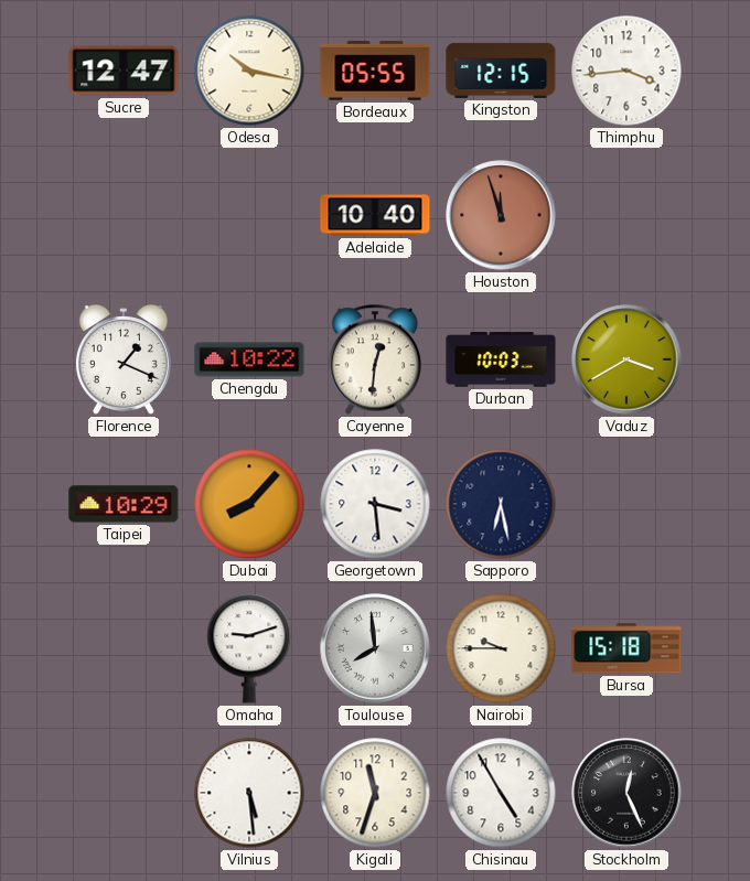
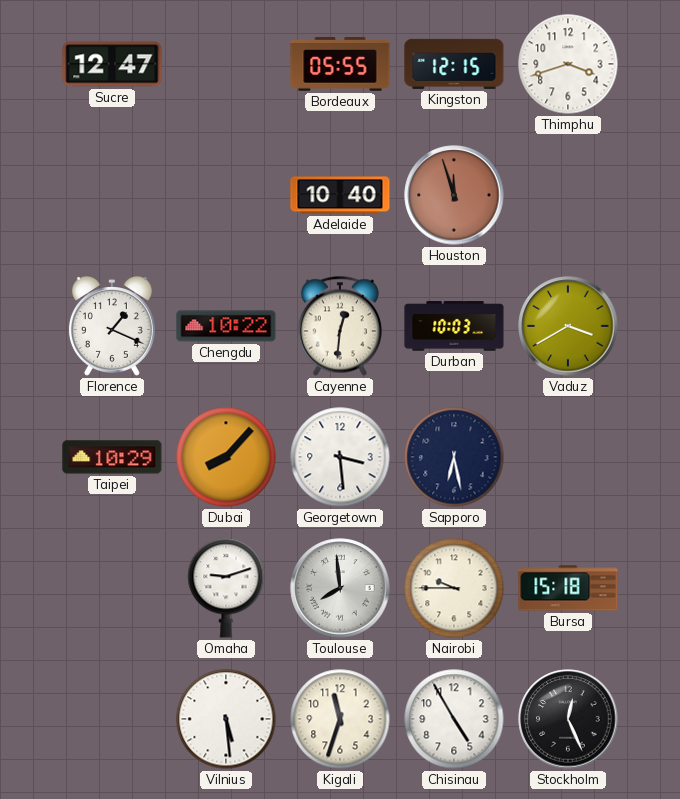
Odesa: 10:17 -> none
Thimphu: 3:44 -> 3:42
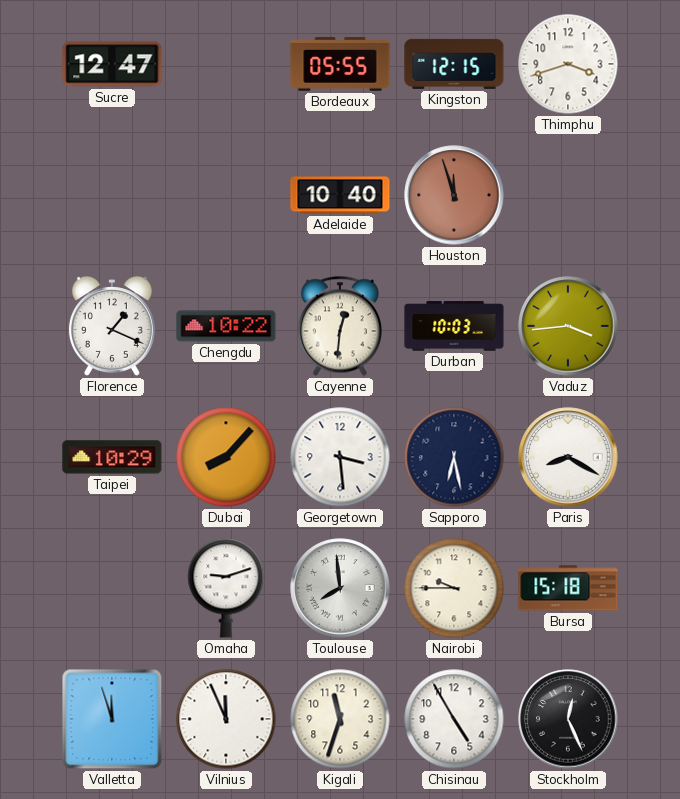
Vaduz: 3:40 -> 3:44
Paris: none -> 8:20
Valletta: none -> 11:57
Vilnius: 5:29 -> 11:56
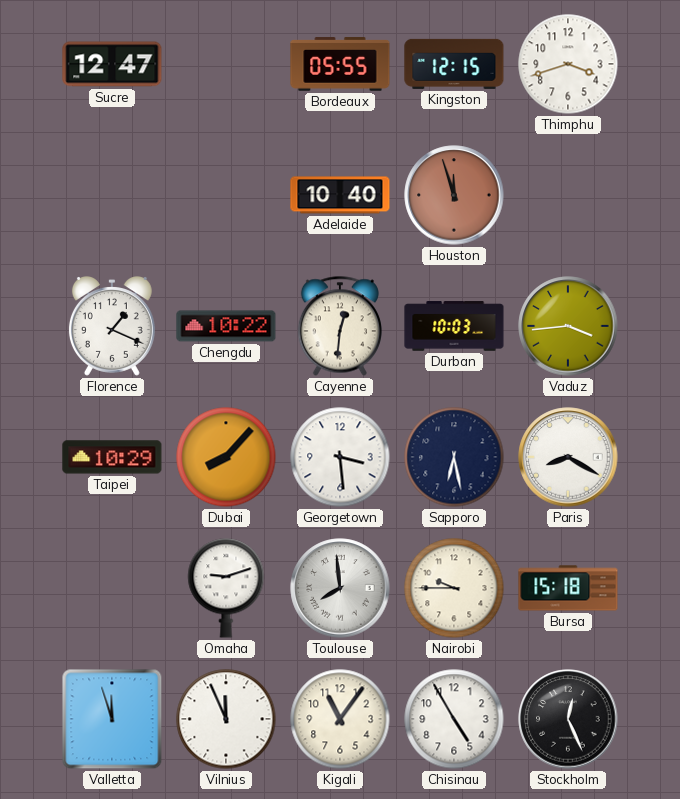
Kigali: 11:33 -> 11:06
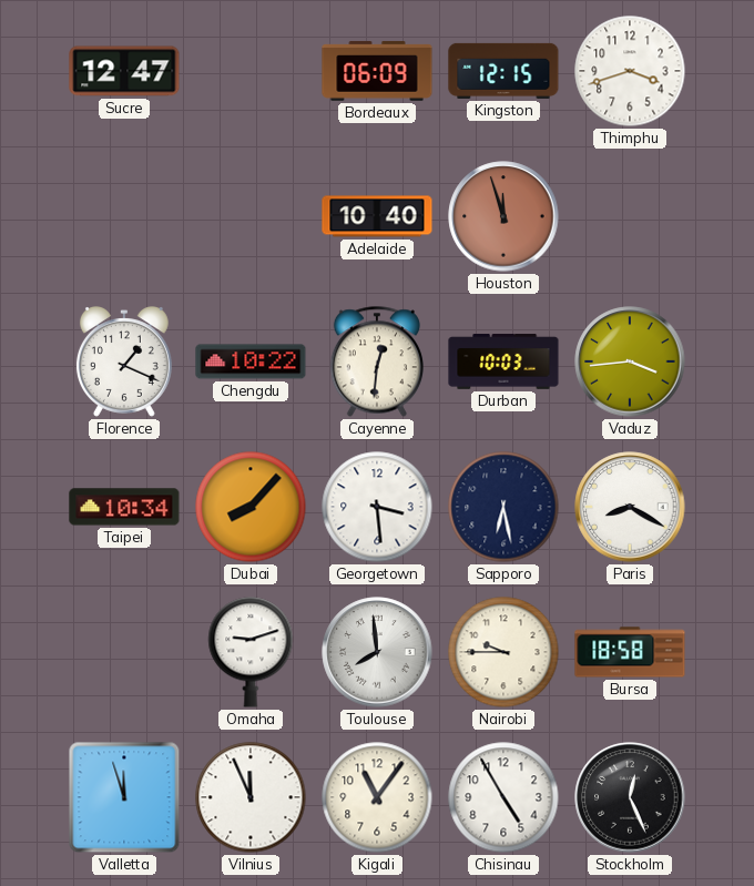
Bordeaux: 05:55 -> 06:09
Taipei: 10:29 -> 10:34
Bursa: 15:18 -> 18:58
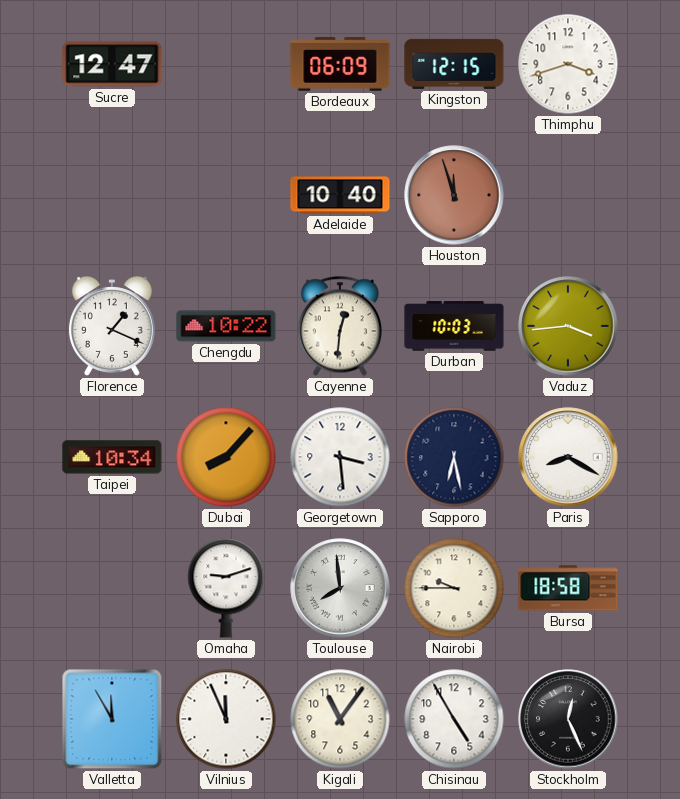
Valletta: 11:57 -> 11:55
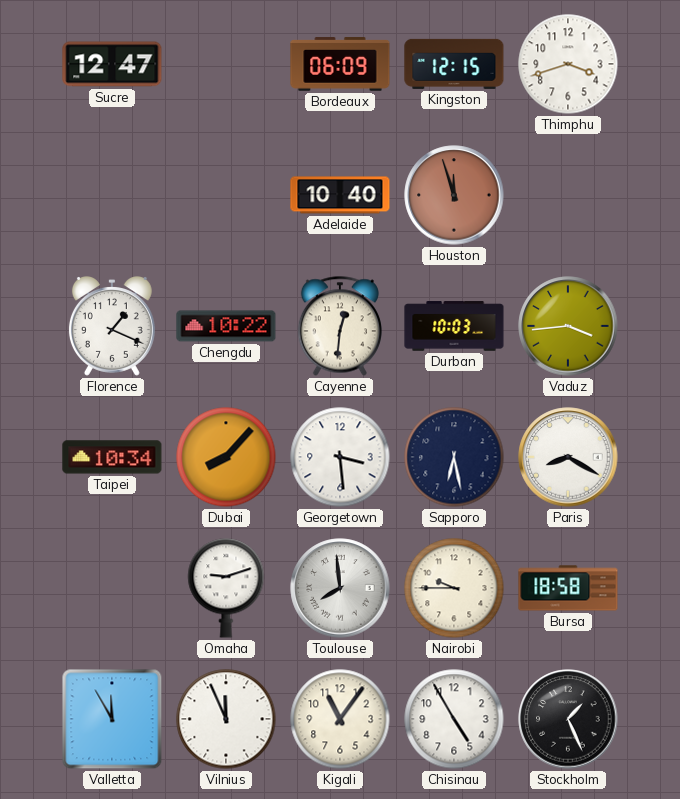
Stockholm: 12:26 -> 1:26
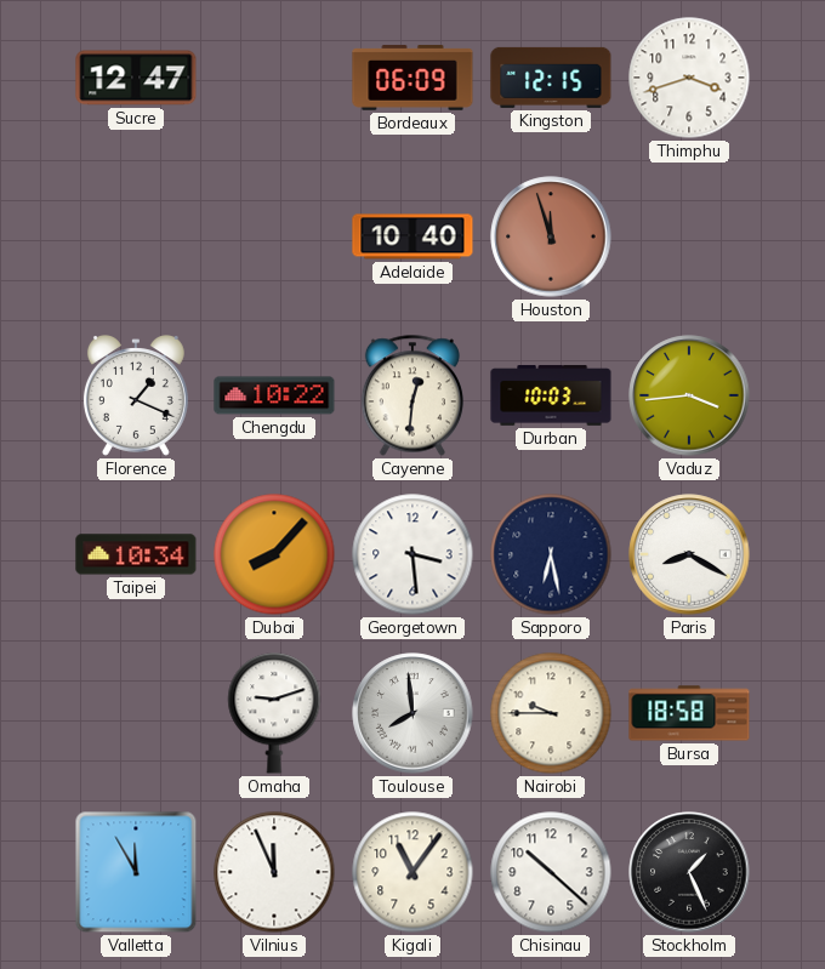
Chisinau: 4:55 -> 10:22
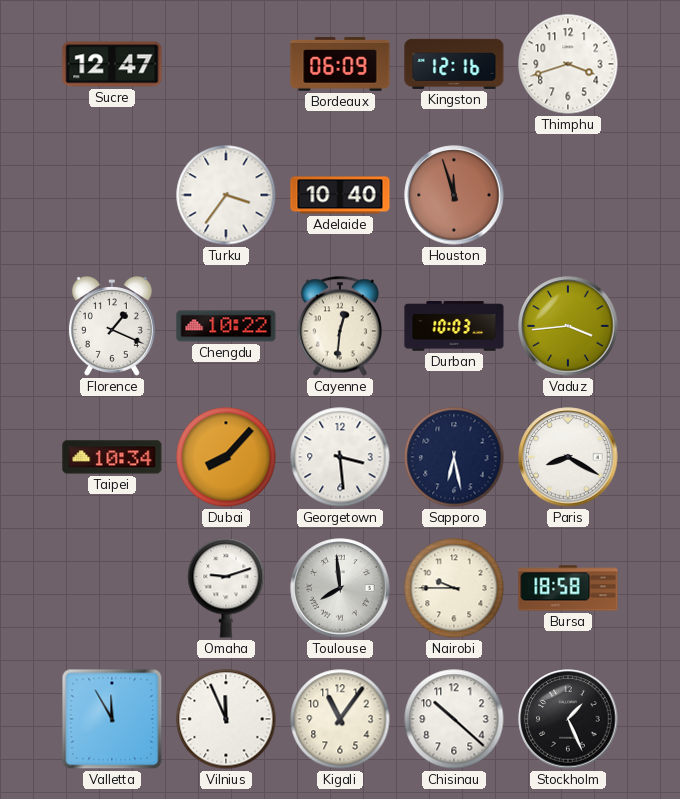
Kingston: 12:15 -> 12:16
Turku: none -> 3:36
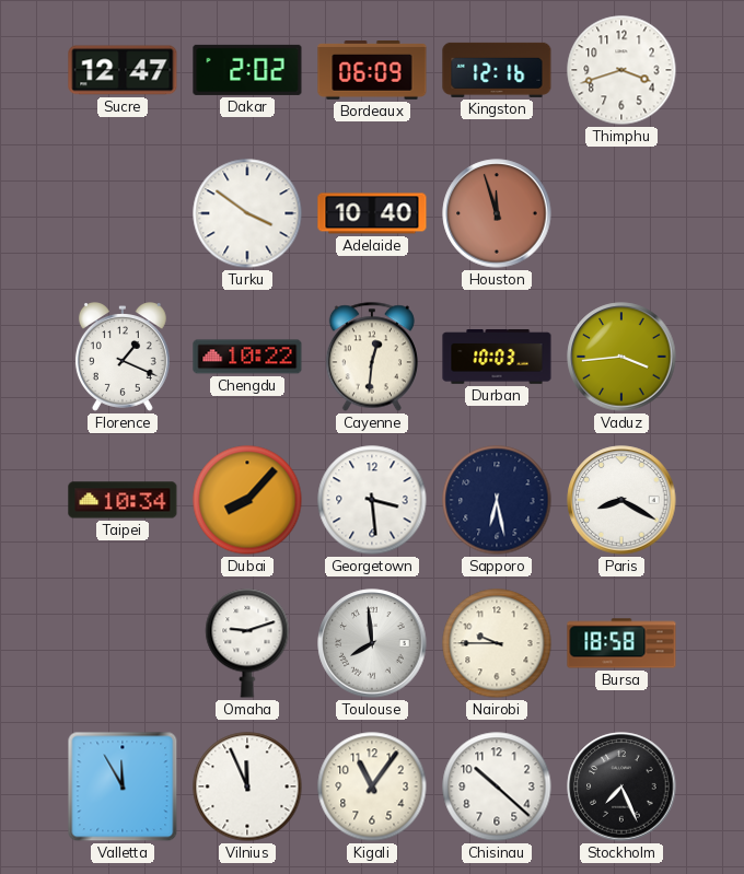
Dakar: none -> 2:02
Turku: 3:36 -> 3:51
Stockholm: 1:26 -> 7:26
